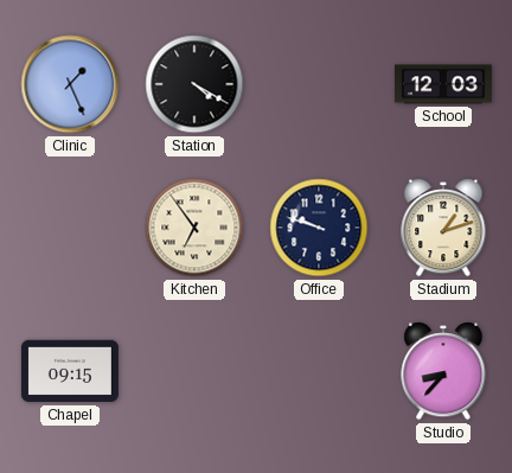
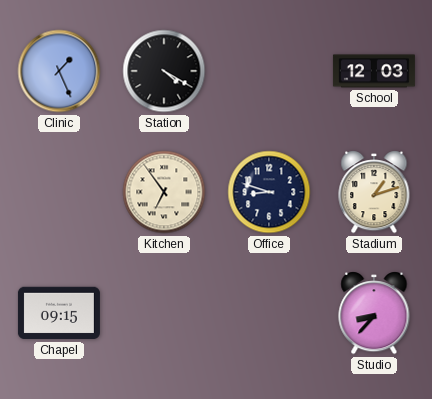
Office: 9:48 -> 8:48
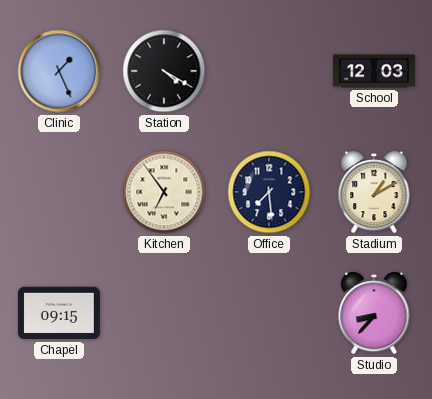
Office: 8:48 -> 7:29
Stadium: 1:12 -> 1:10
